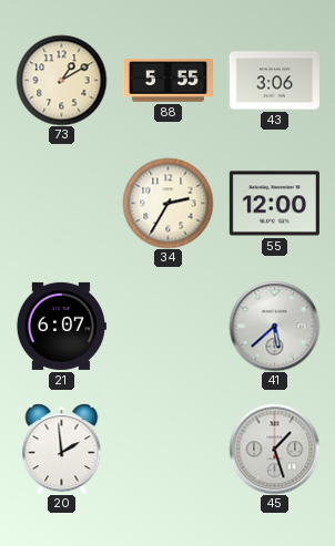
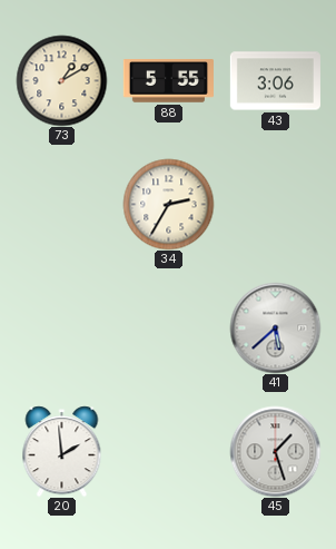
55: 12:00 -> none
21: 6:07 -> none
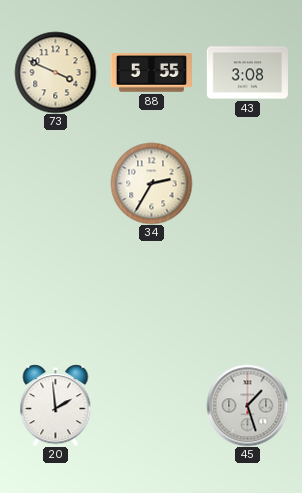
73: 1:10 -> 3:49
43: 3:06 -> 3:08
41: 5:38 -> none
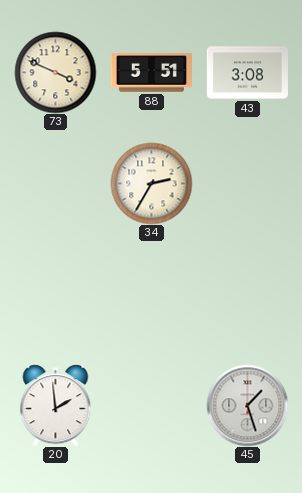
88: 5:55 -> 5:51
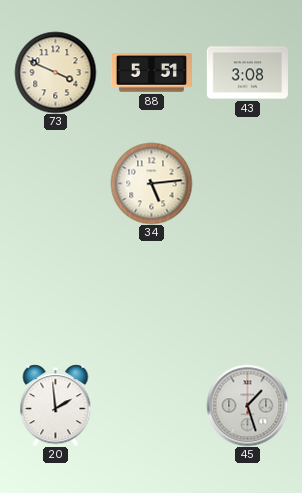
34: 2:35 -> 5:14
